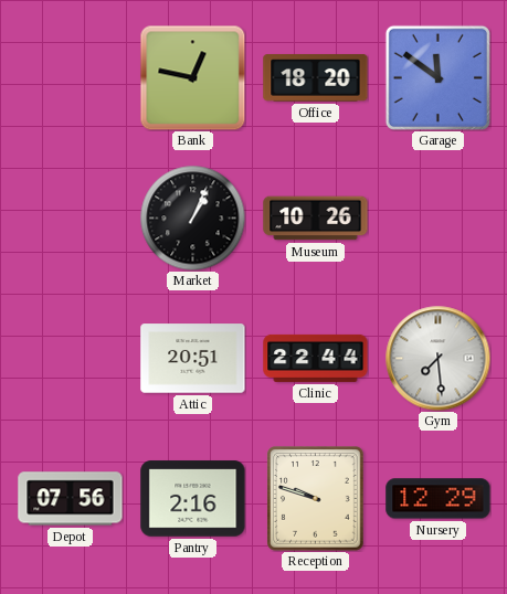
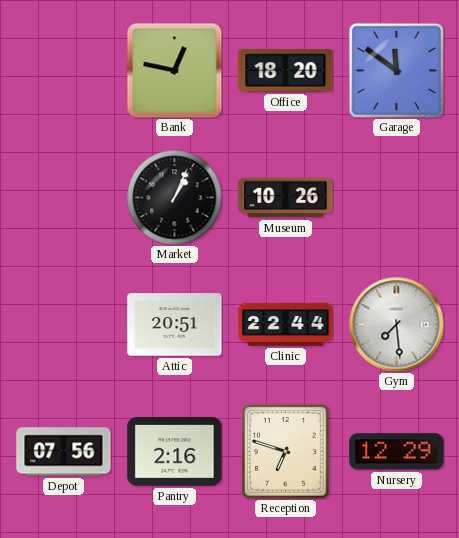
Reception: 9:48 -> 6:48
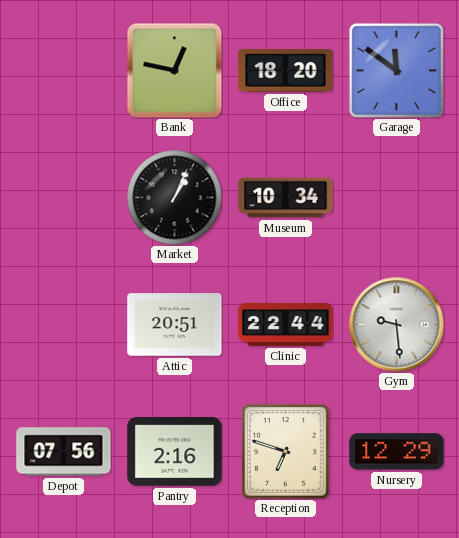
Museum: 10:26 -> 10:34
Gym: 7:29 -> 9:29
